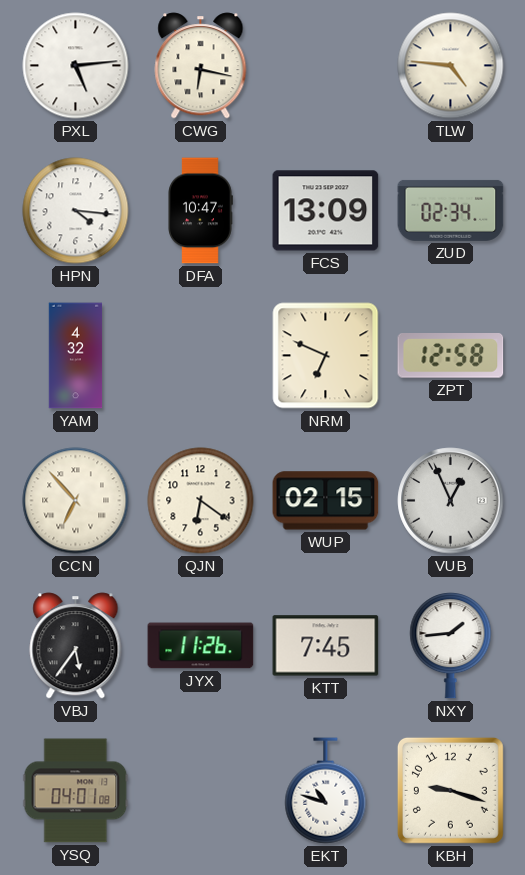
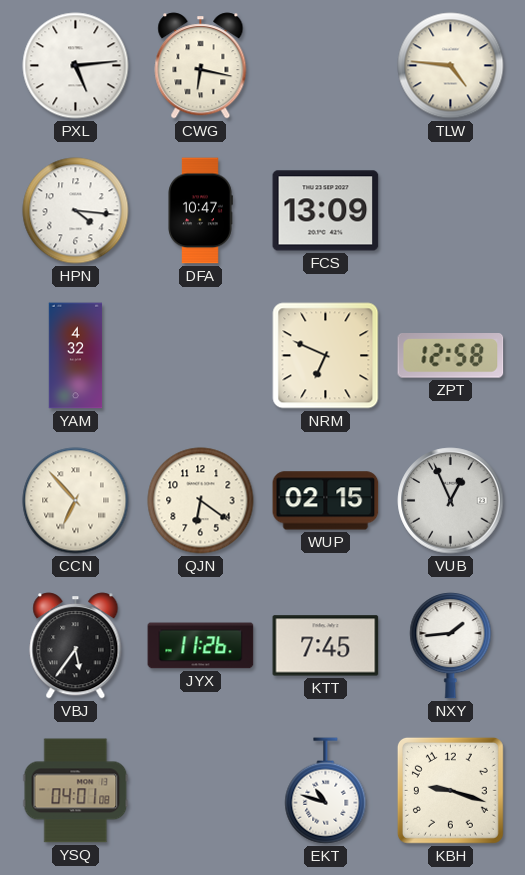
ZUD: 02:34 -> none
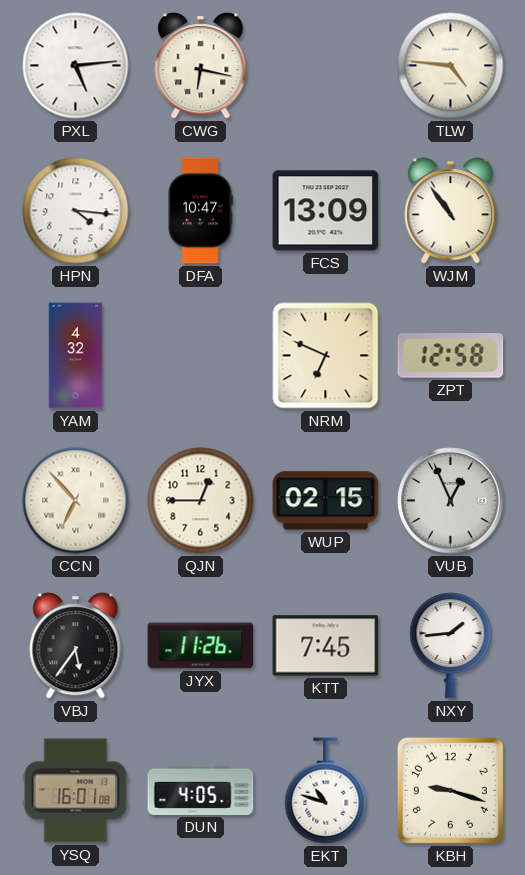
WJM: none -> 10:54
QJN: 6:21 -> 12:45
YSQ: 04:01 -> 16:01
DUN: none -> 4:05
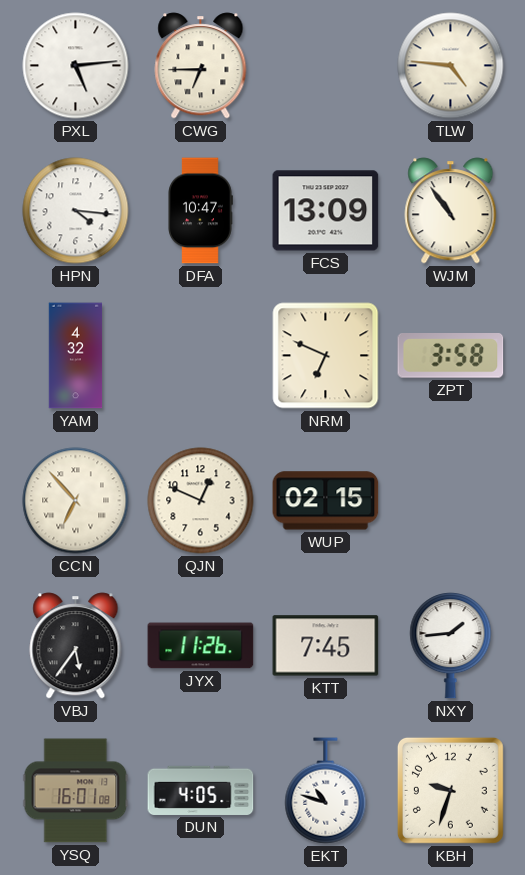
CWG: 6:17 -> 6:45
ZPT: 12:58 -> 3:58
QJN: 12:45 -> 12:49
VUB: 12:56 -> none
KBH: 9:18 -> 9:33
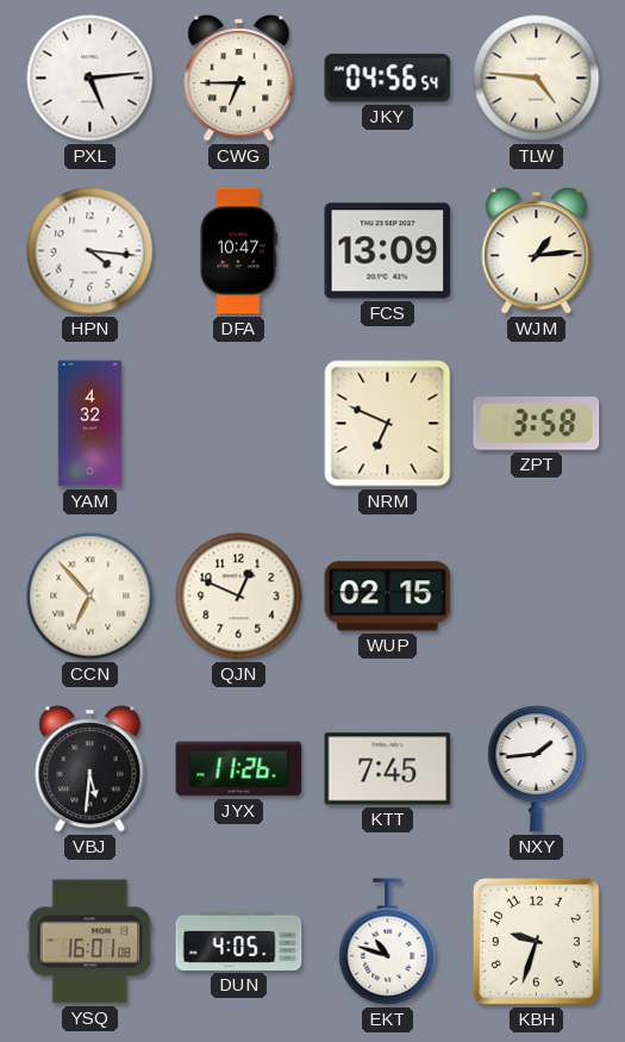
JKY: none -> 04:56
WJM: 10:54 -> 1:14
VBJ: 5:36 -> 5:31
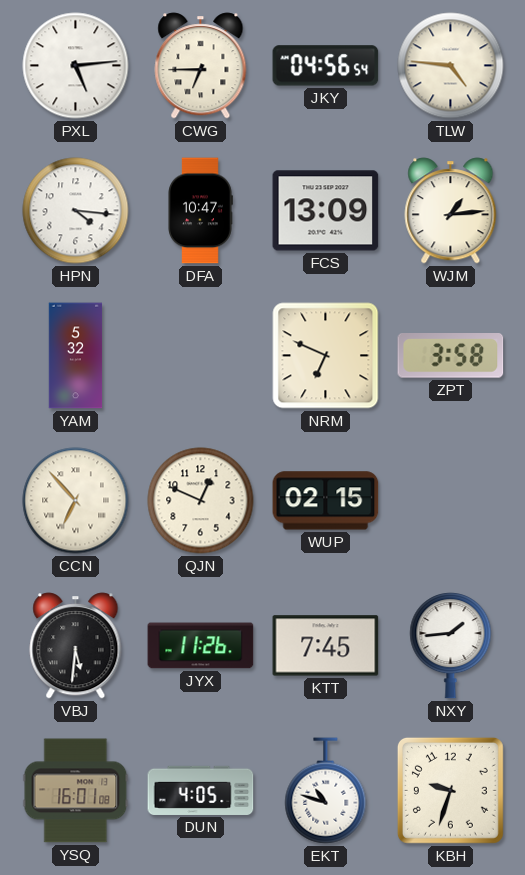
YAM: 4:32 -> 5:32
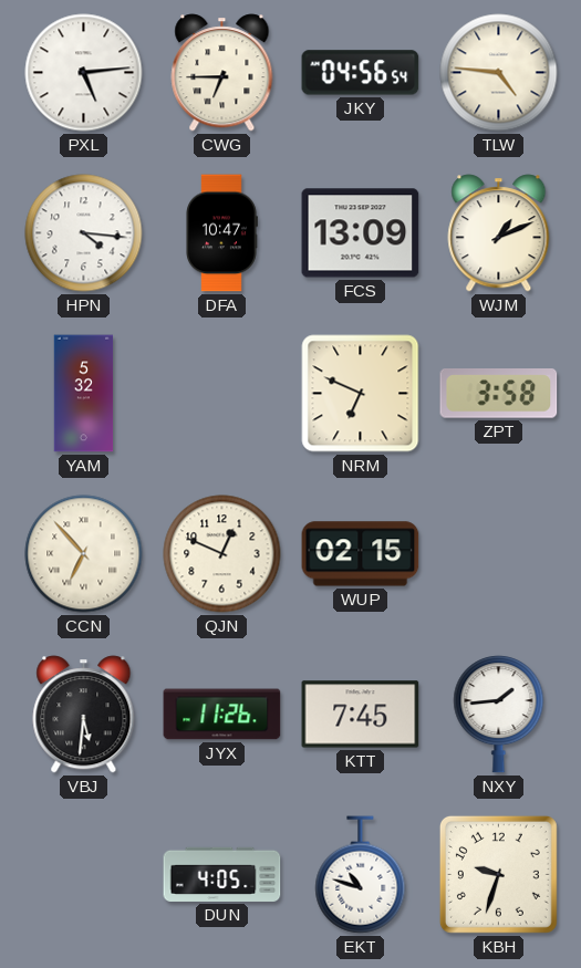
WJM: 1:14 -> 1:11
YSQ: 16:01 -> none
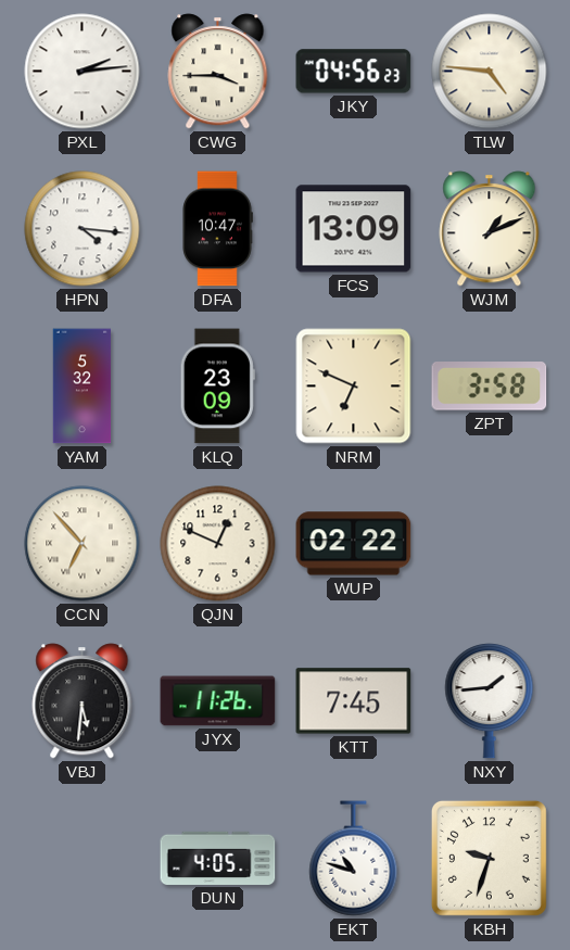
PXL: 5:14 -> 2:14
CWG: 6:45 -> 3:45
JKY: 04:56:54 -> 04:56:23
KLQ: none -> 23:09
WUP: 02:15 -> 02:22
